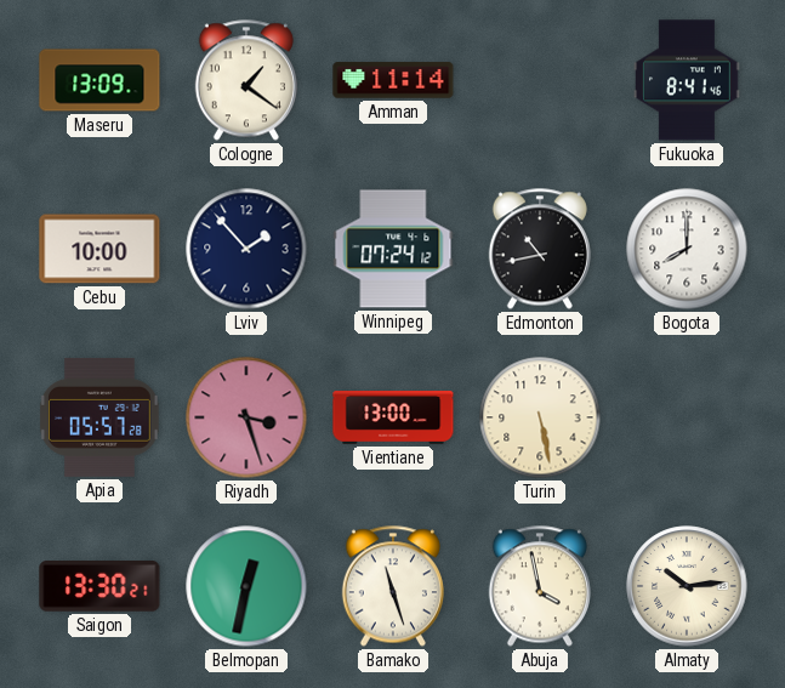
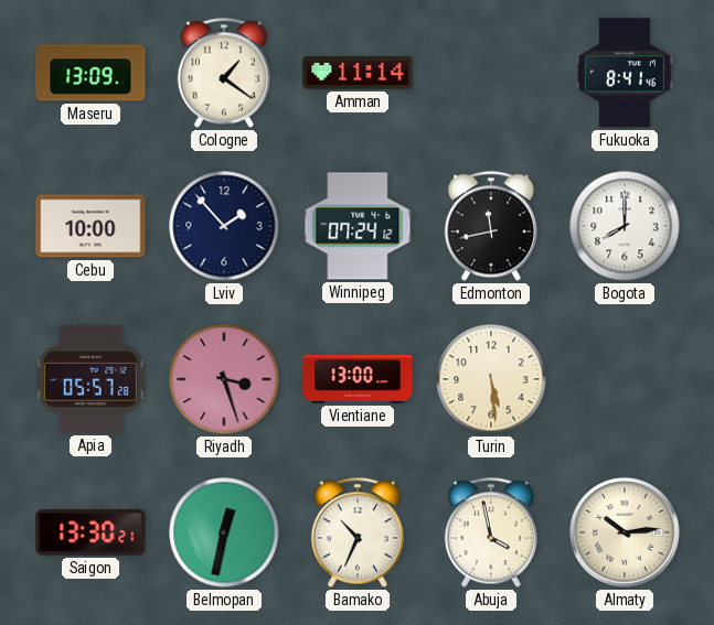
Edmonton: 10:43 -> 11:43
Turin: 5:28 -> 5:29
Bamako: 11:27 -> 10:34
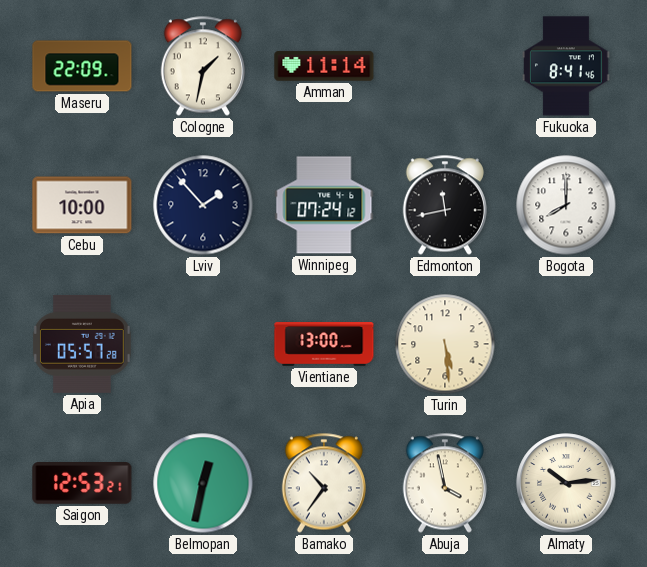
Maseru: 13:09 -> 22:09
Cologne: 1:21 -> 1:32
Riyadh: 3:27 -> none
Saigon: 13:30 -> 12:53
Bamako: 10:34 -> 10:36
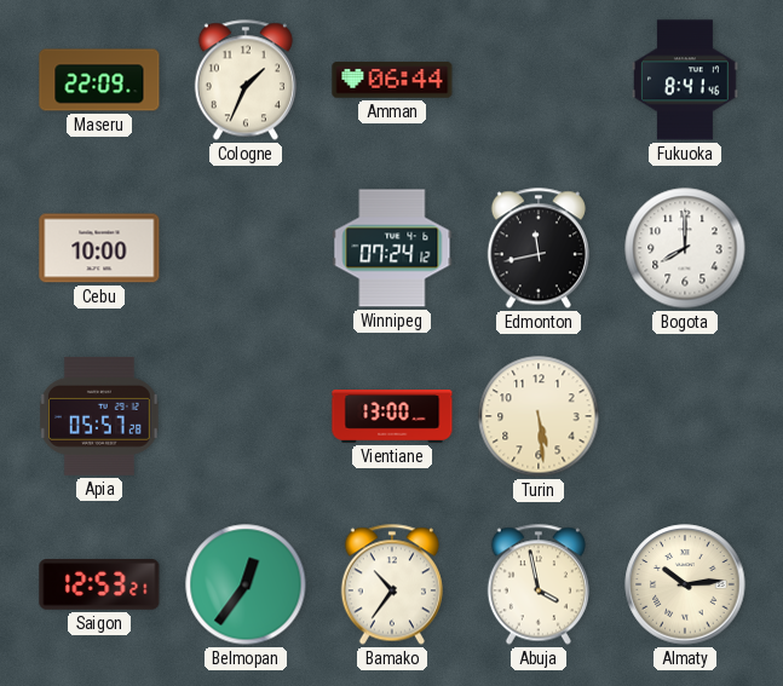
Cologne: 1:32 -> 1:34
Amman: 11:14 -> 06:44
Lviv: 1:53 -> none
Belmopan: 12:32 -> 12:36
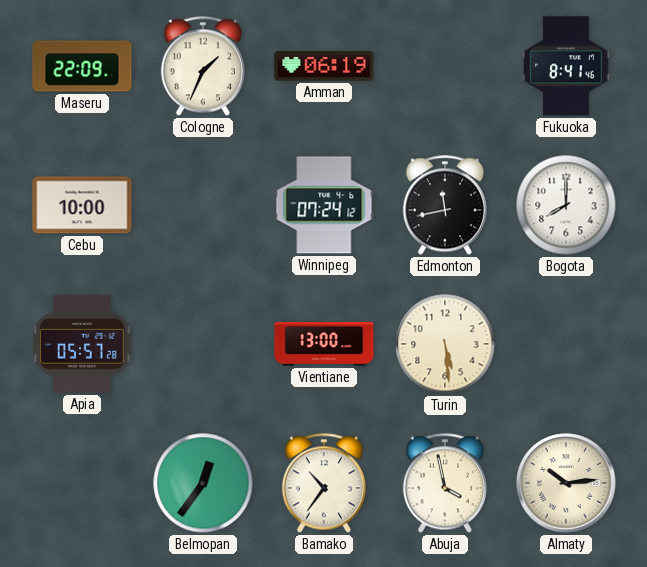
Amman: 06:44 -> 06:19
Saigon: 12:53 -> none
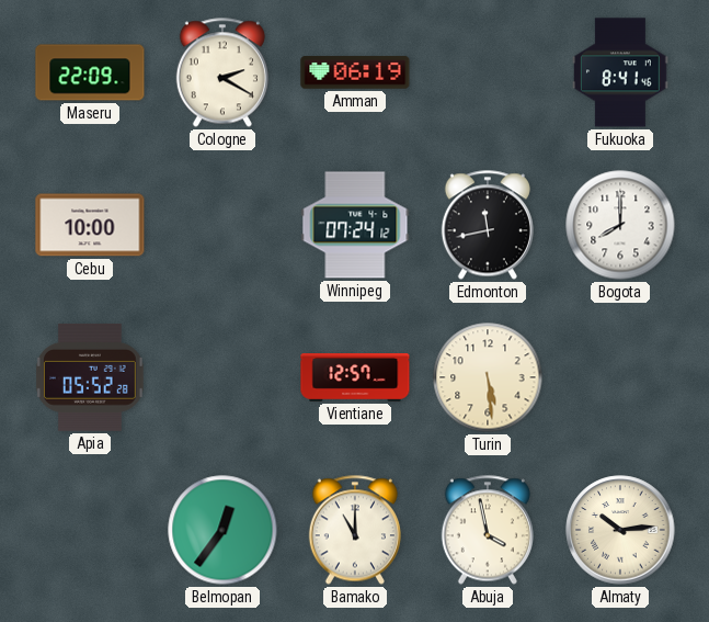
Cologne: 1:34 -> 2:20
Apia: 05:57 -> 05:52
Vientiane: 13:00 -> 12:57
Bamako: 10:36 -> 11:00
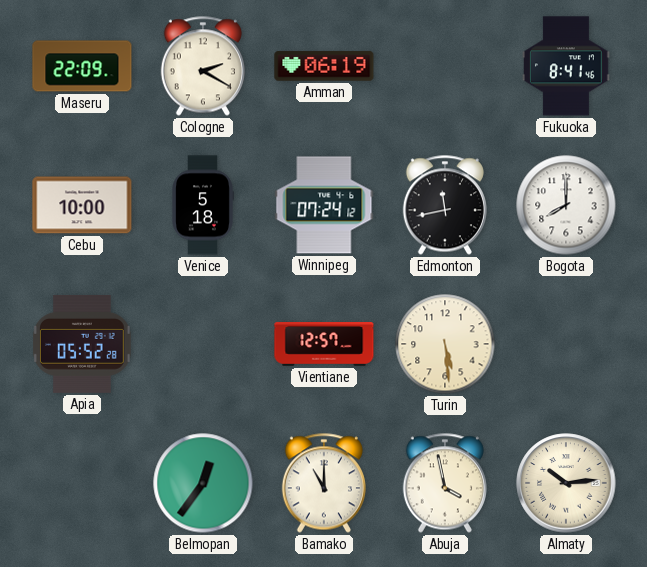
Venice: none -> 5:18
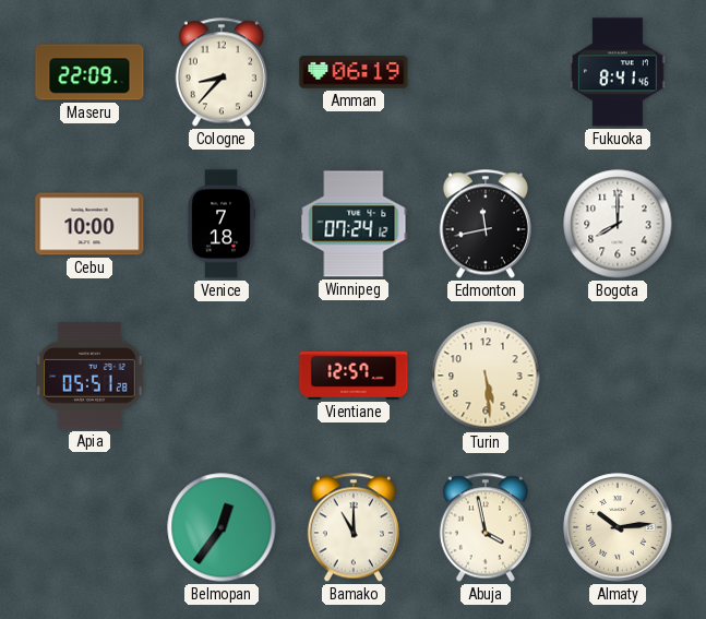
Cologne: 2:20 -> 8:37
Venice: 5:18 -> 7:18
Apia: 05:52 -> 05:51
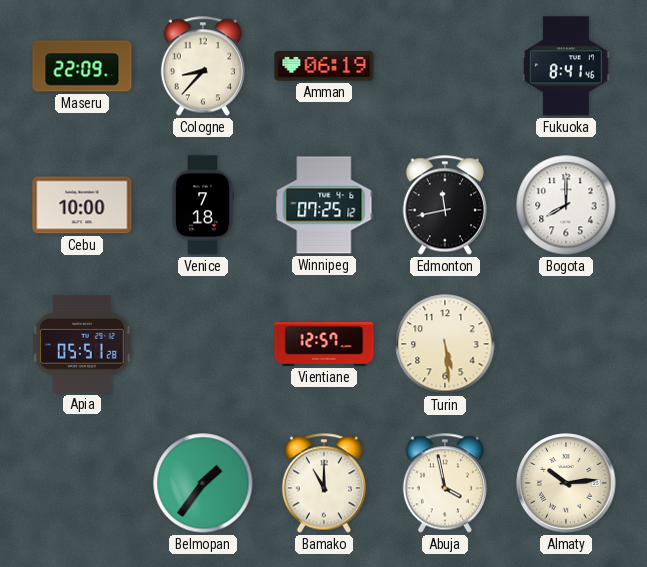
Winnipeg: 07:24 -> 07:25
Belmopan: 12:36 -> 1:36
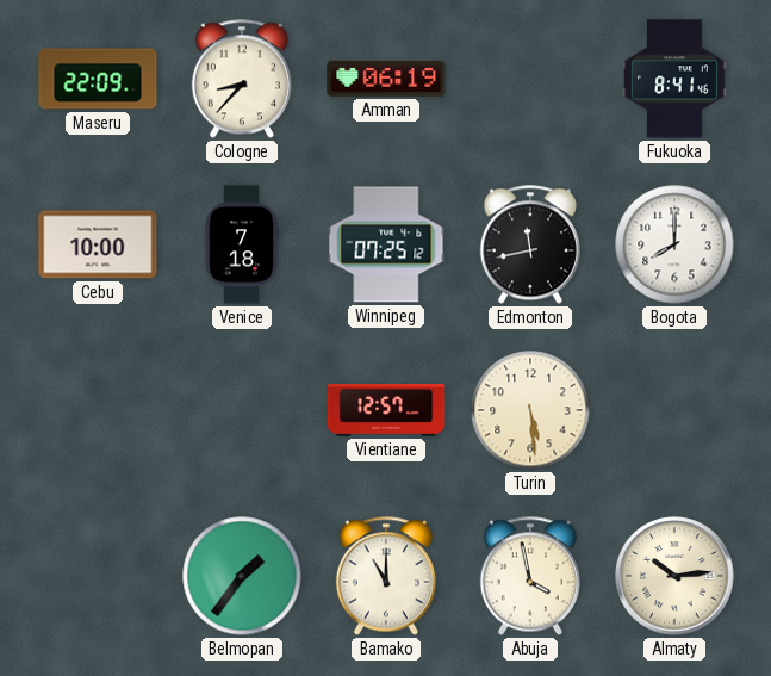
Apia: 05:51 -> none
